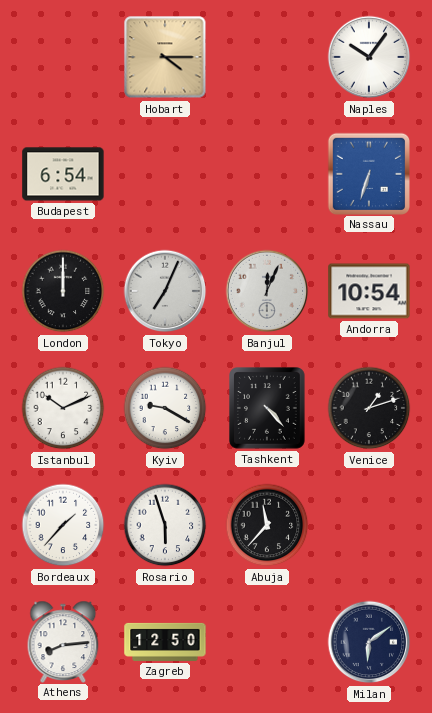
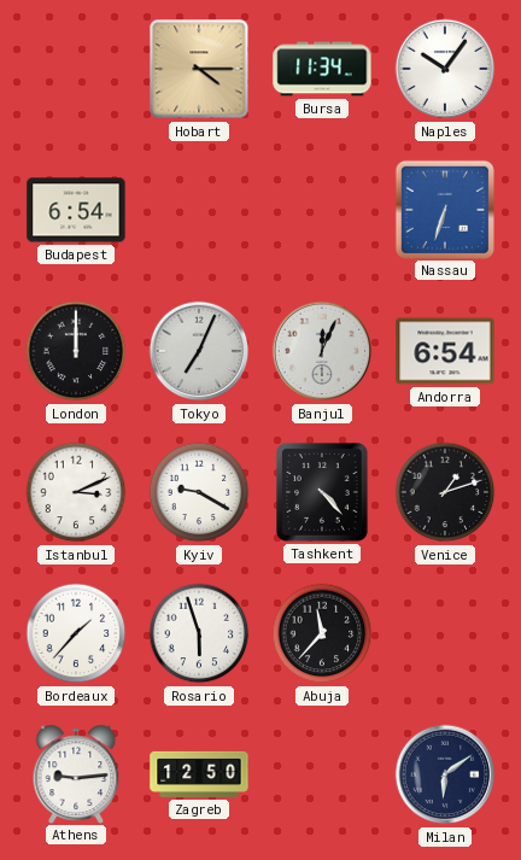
Bursa: none -> 11:34
Andorra: 10:54 -> 6:54
Istanbul: 10:11 -> 3:11
Athens: 8:14 -> 9:14
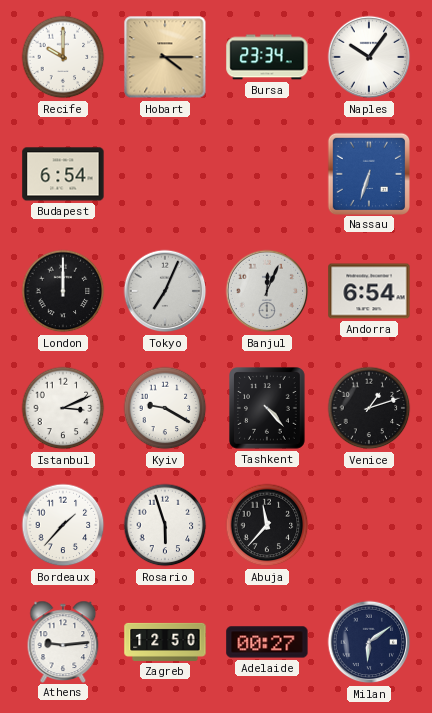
Recife: none -> 10:00
Bursa: 11:34 -> 23:34
Adelaide: none -> 00:27
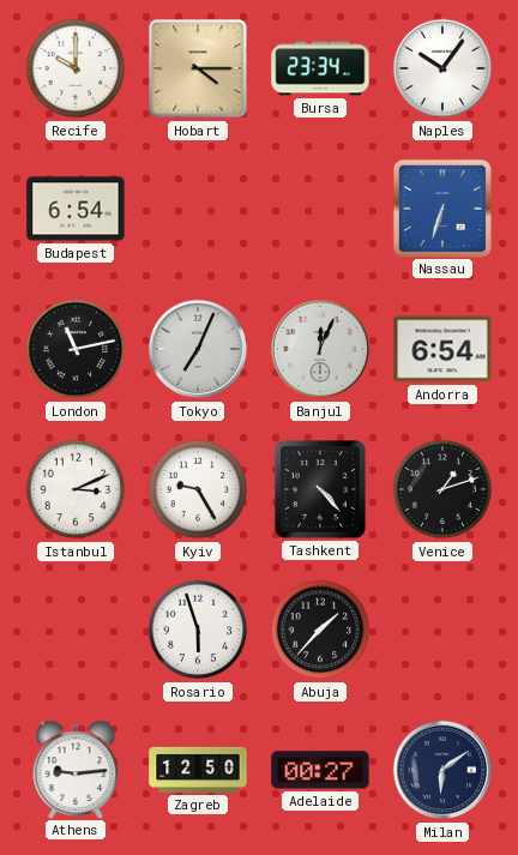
London: 12:00 -> 11:13
Kyiv: 9:20 -> 9:25
Bordeaux: 1:37 -> none
Abuja: 11:37 -> 1:37
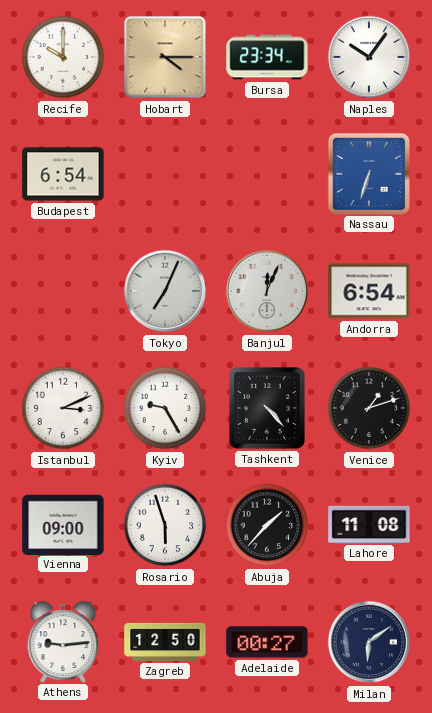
London: 11:13 -> none
Vienna: none -> 09:00
Lahore: none -> 11:08
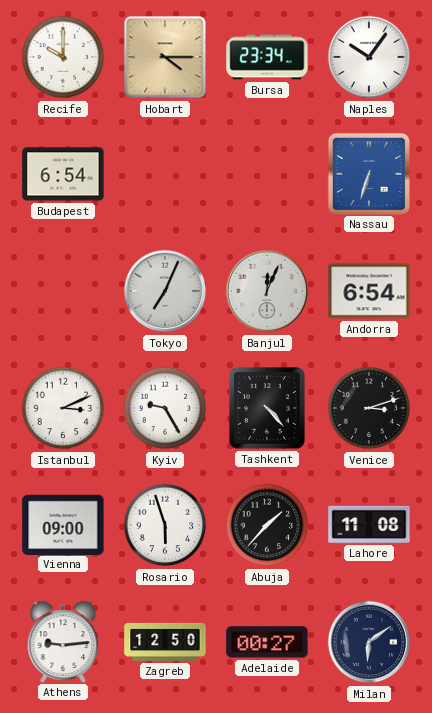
Venice: 1:12 -> 3:12
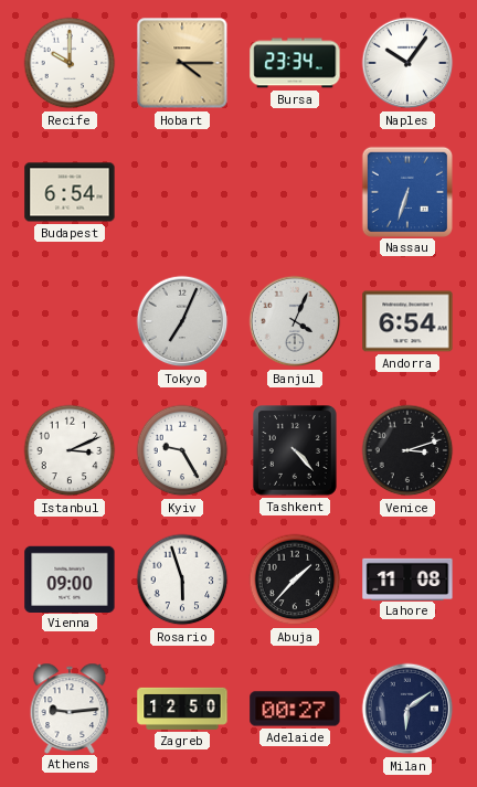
Banjul: 12:04 -> 4:04
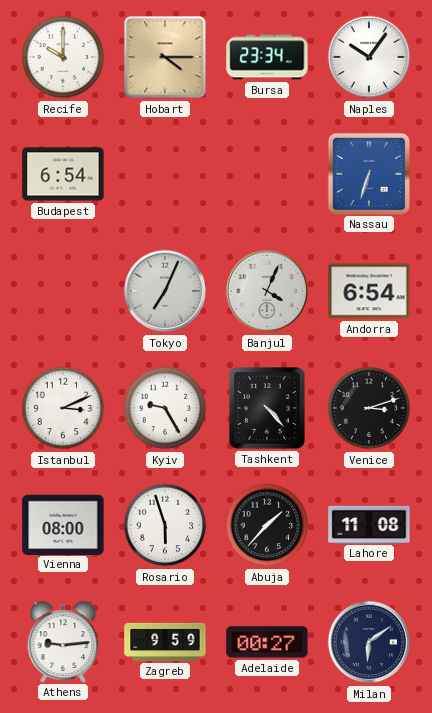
Vienna: 09:00 -> 08:00
Zagreb: 12:50 -> 9:59
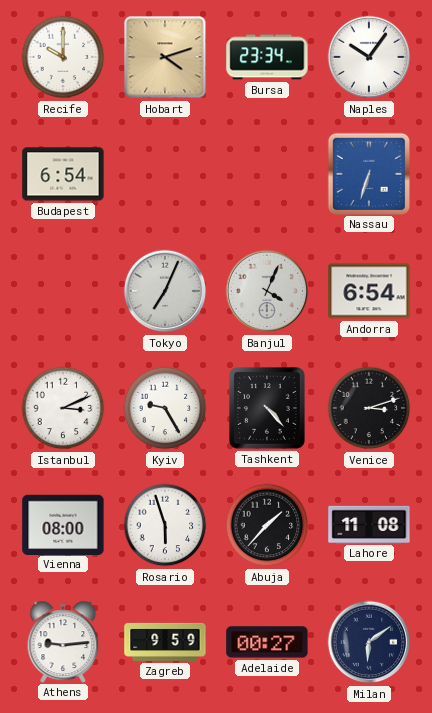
Hobart: 4:15 -> 4:12
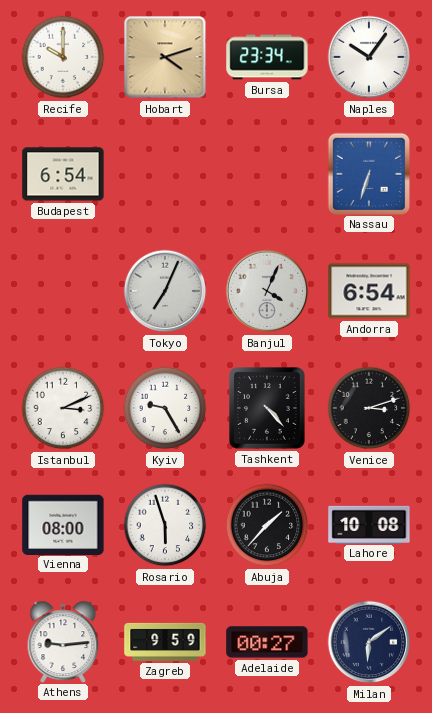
Lahore: 11:08 -> 10:08
